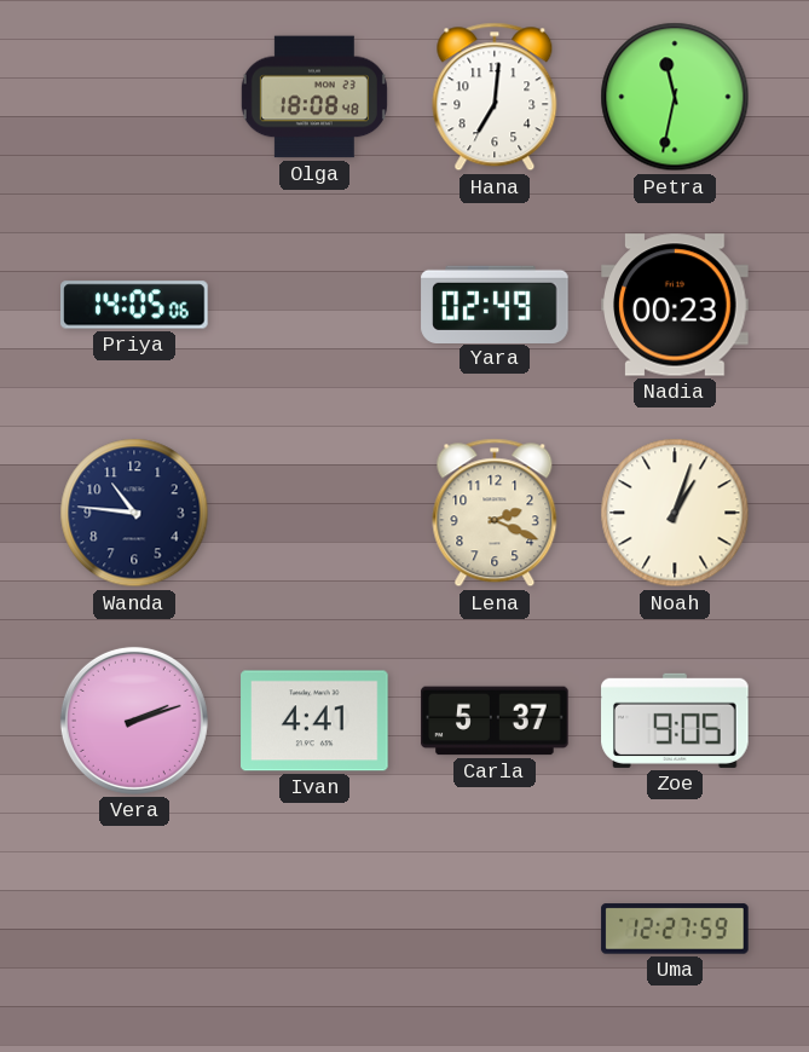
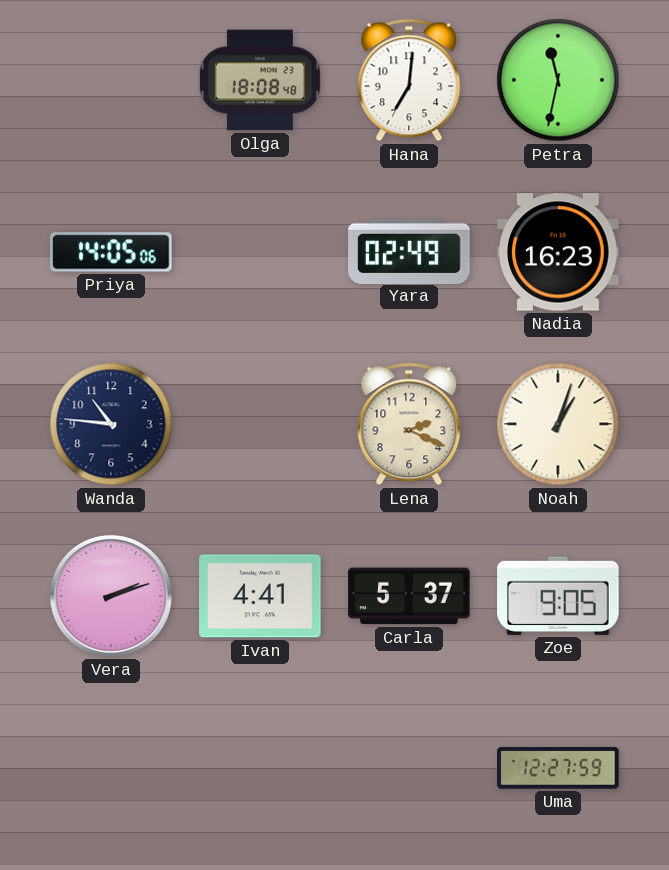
Nadia: 00:23 -> 16:23
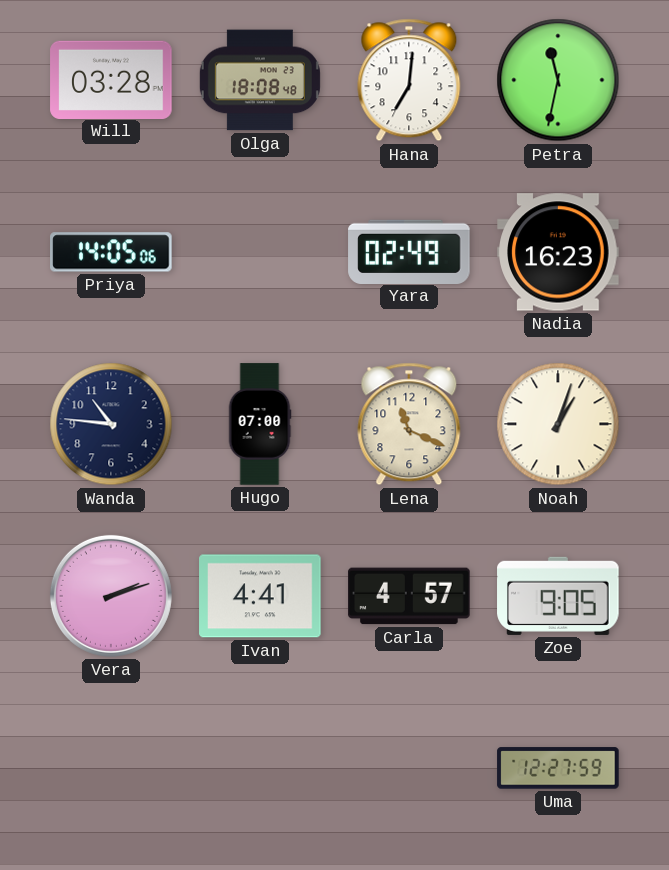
Will: none -> 03:28
Hugo: none -> 07:00
Lena: 2:19 -> 11:19
Carla: 5:37 -> 4:57
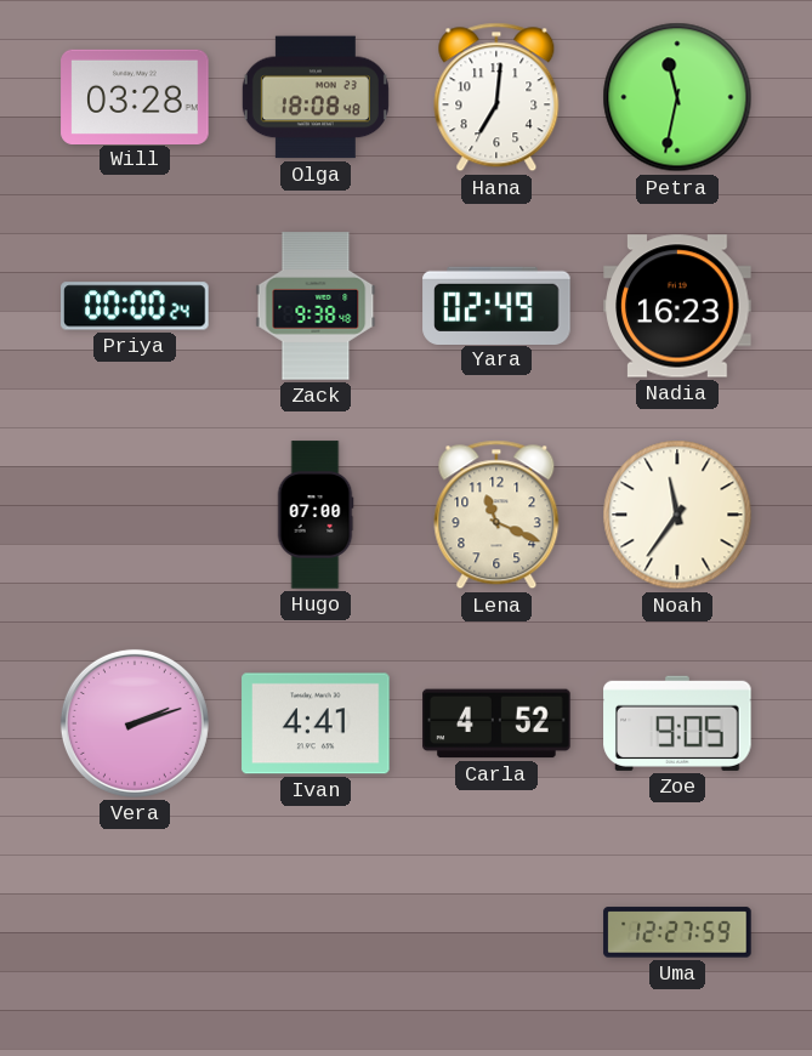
Priya: 14:05 -> 00:00
Zack: none -> 9:38
Wanda: 10:46 -> none
Noah: 1:03 -> 11:36
Carla: 4:57 -> 4:52
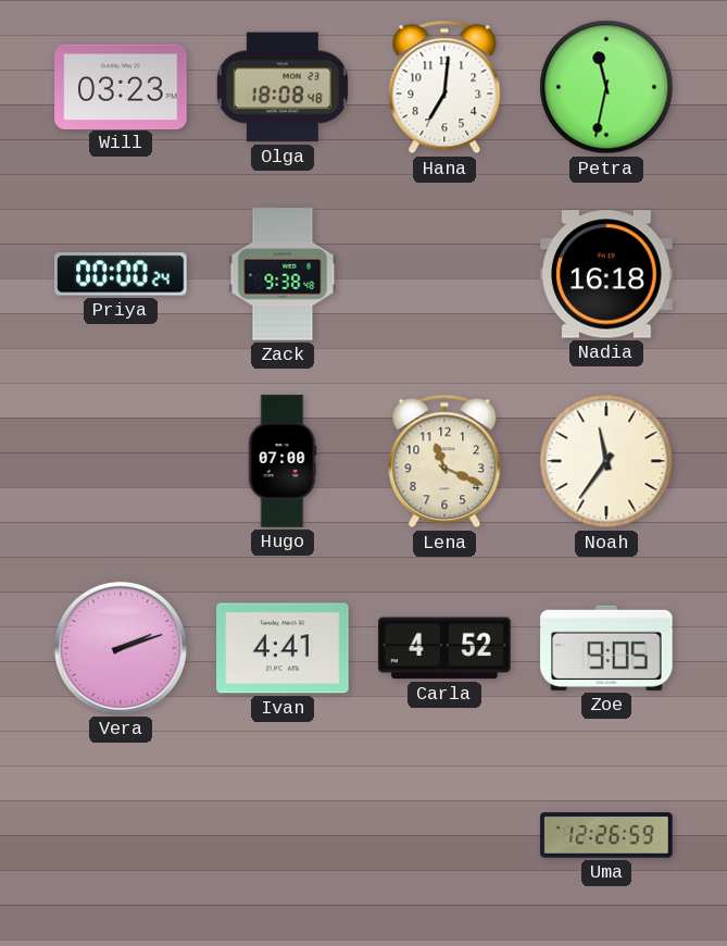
Will: 03:28 -> 03:23
Yara: 02:49 -> none
Nadia: 16:23 -> 16:18
Uma: 12:27 -> 12:26
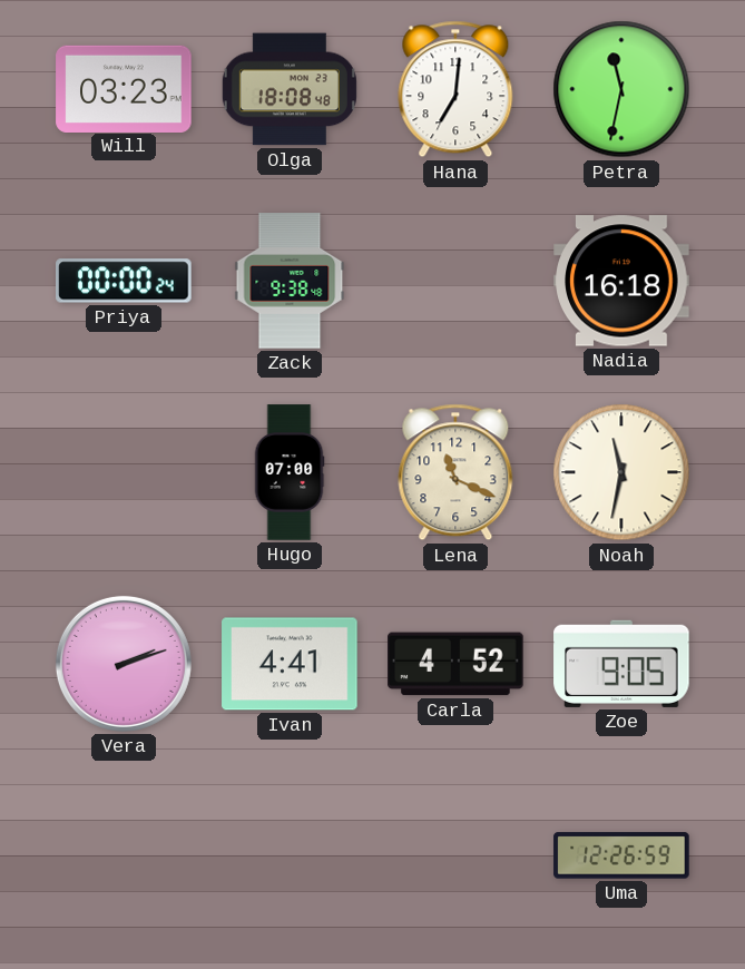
Noah: 11:36 -> 11:32
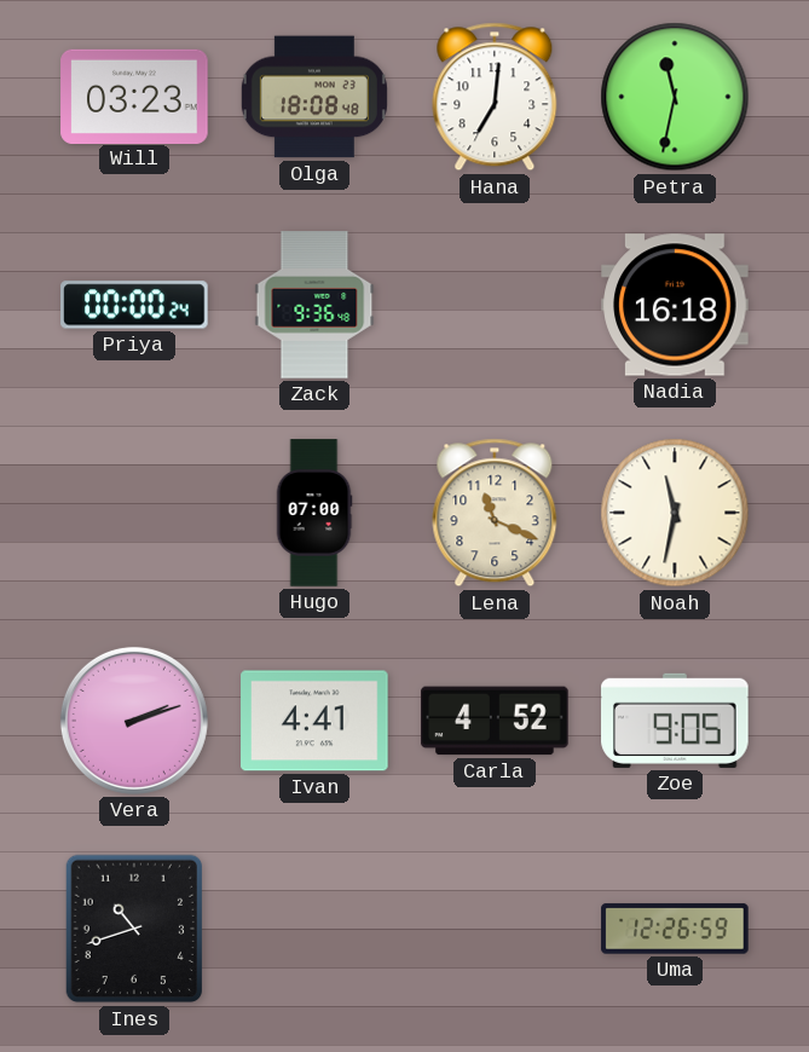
Zack: 9:38 -> 9:36
Ines: none -> 10:42
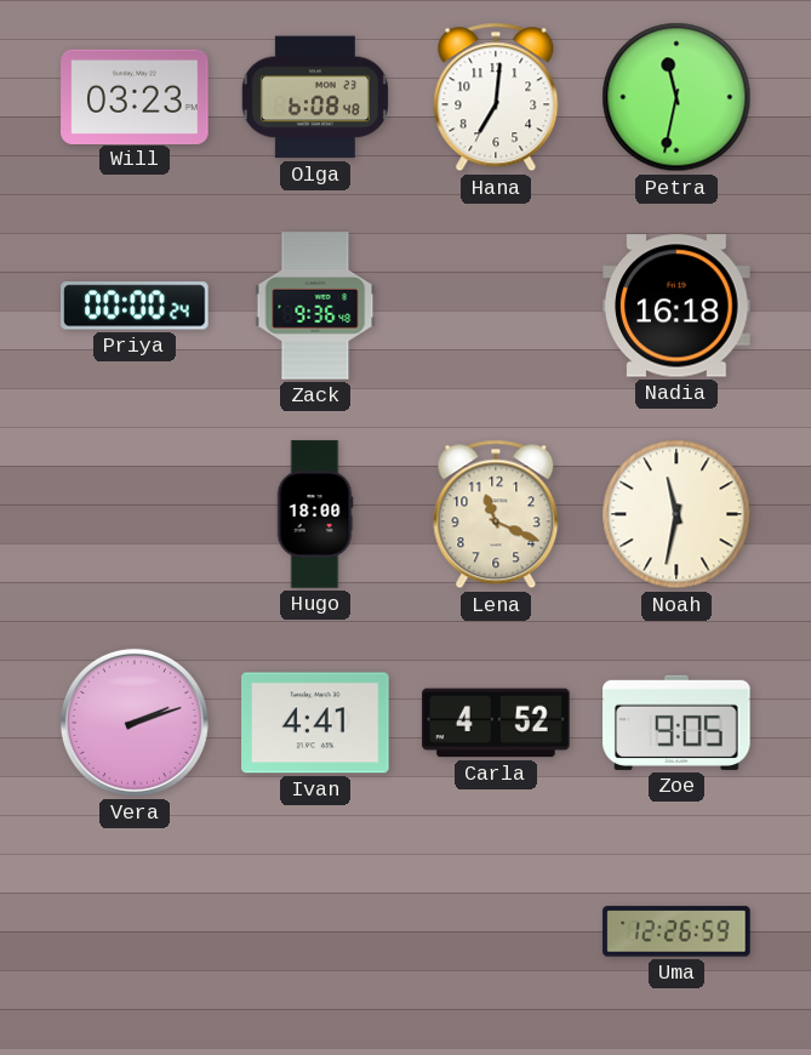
Olga: 18:08 -> 6:08
Hugo: 07:00 -> 18:00
Ines: 10:42 -> none
